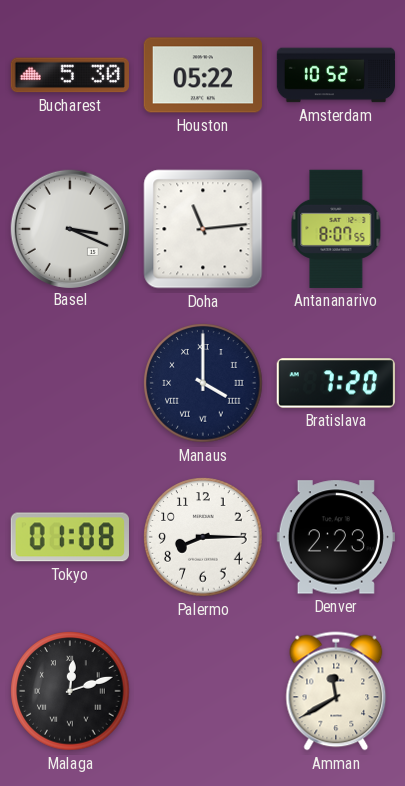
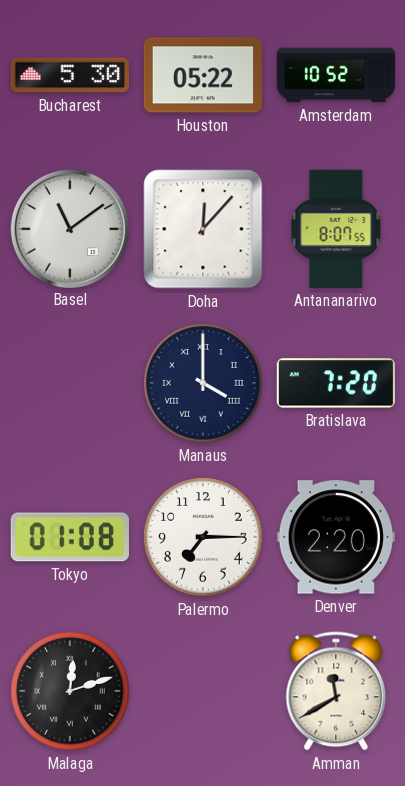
Basel: 3:19 -> 11:09
Doha: 11:14 -> 12:07
Palermo: 8:15 -> 7:15
Denver: 2:23 -> 2:20
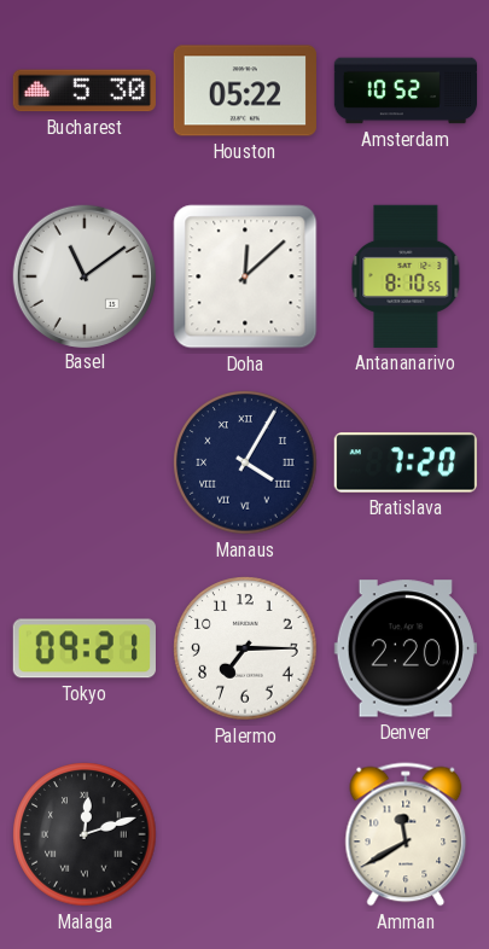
Doha: 12:07 -> 12:08
Antananarivo: 8:07 -> 8:10
Manaus: 4:00 -> 4:05
Tokyo: 01:08 -> 09:21
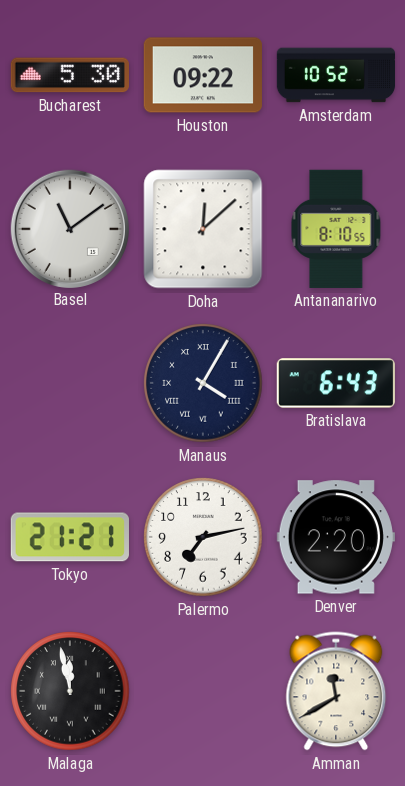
Houston: 05:22 -> 09:22
Bratislava: 7:20 -> 6:43
Tokyo: 09:21 -> 21:21
Palermo: 7:15 -> 7:13
Malaga: 12:12 -> 11:58
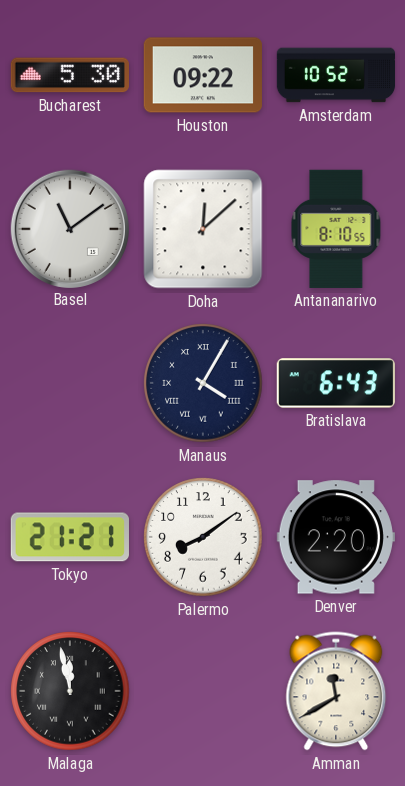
Palermo: 7:13 -> 8:09
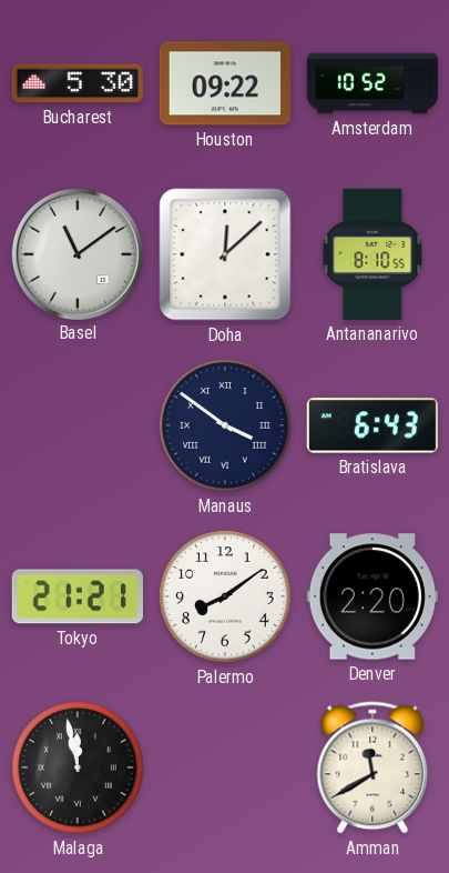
Manaus: 4:05 -> 3:51
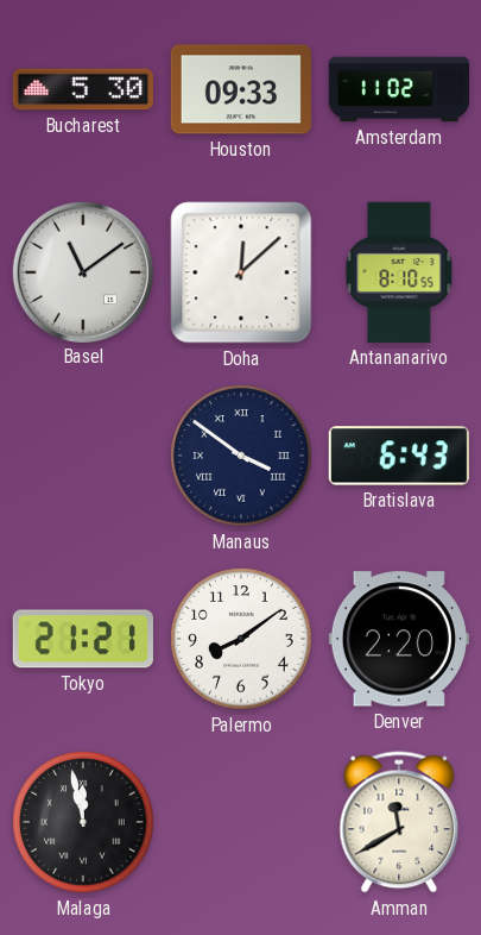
Houston: 09:22 -> 09:33
Amsterdam: 10:52 -> 11:02
